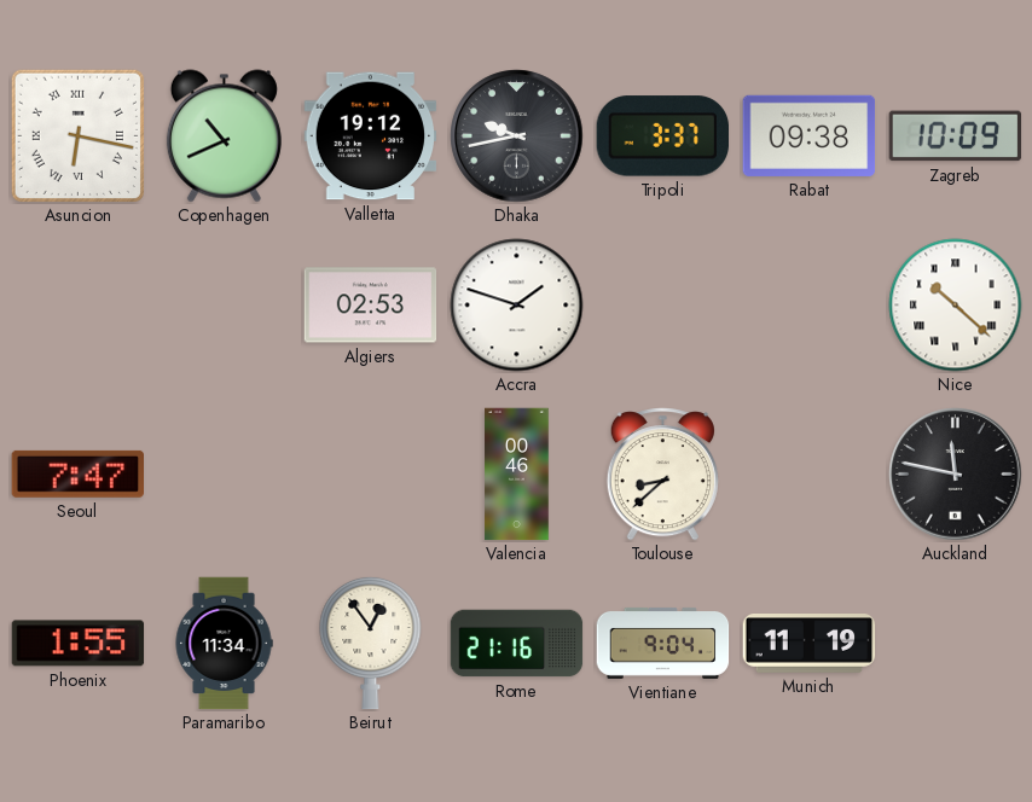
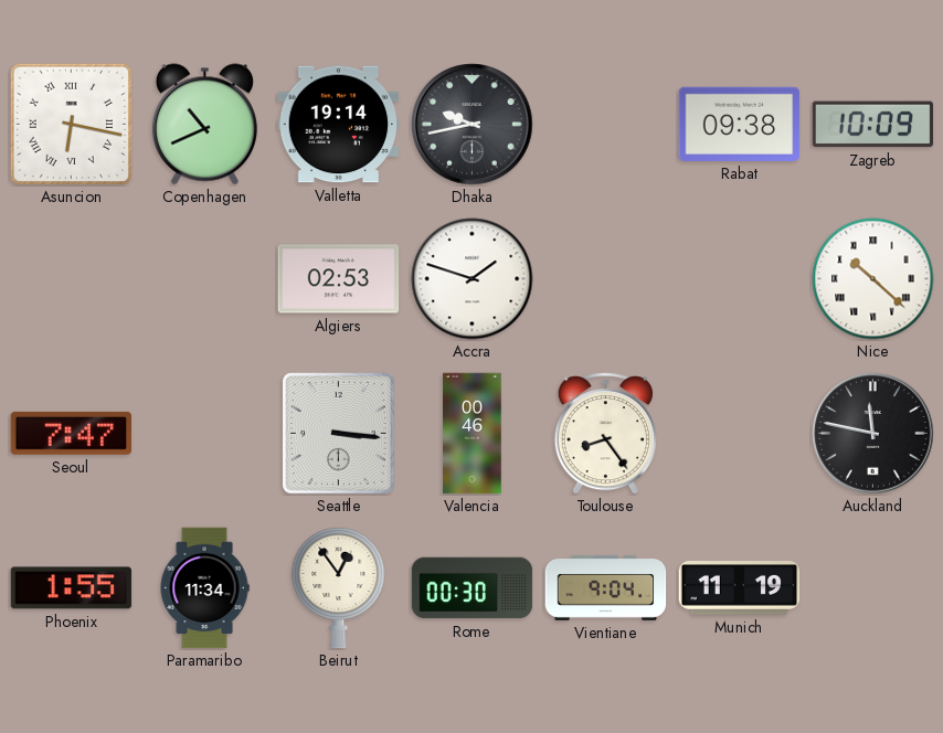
Valletta: 19:12 -> 19:14
Tripoli: 3:37 -> none
Seattle: none -> 3:16
Toulouse: 8:38 -> 8:24
Rome: 21:16 -> 00:30
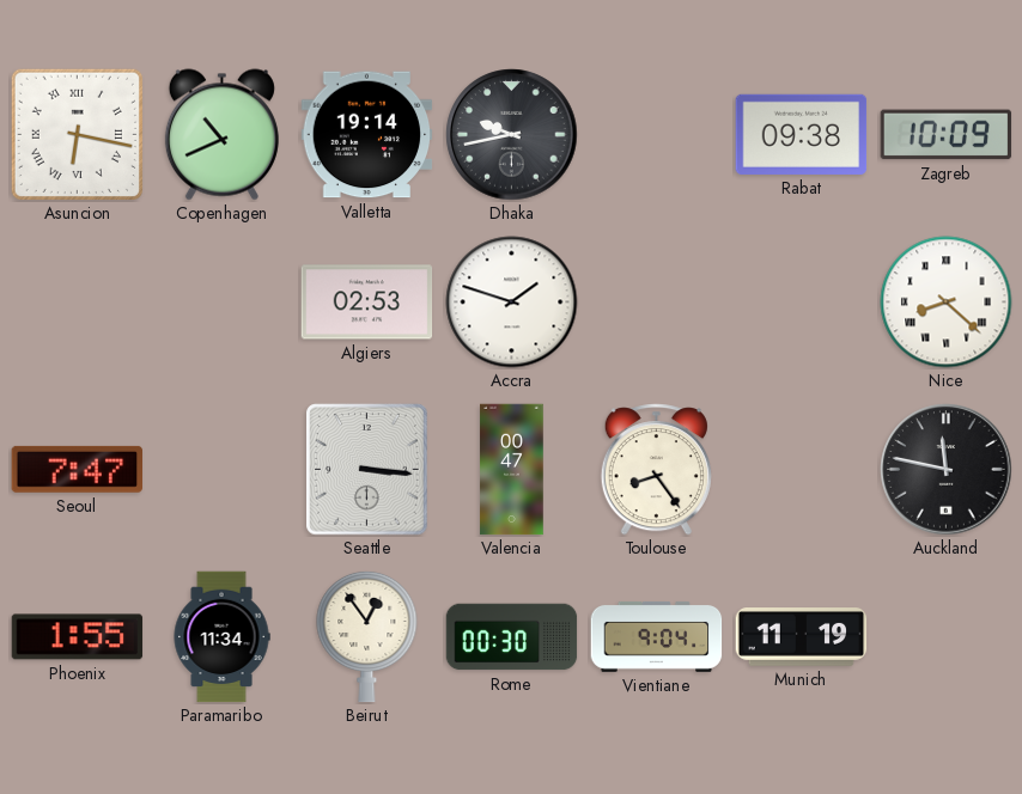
Nice: 10:22 -> 8:22
Valencia: 00:46 -> 00:47
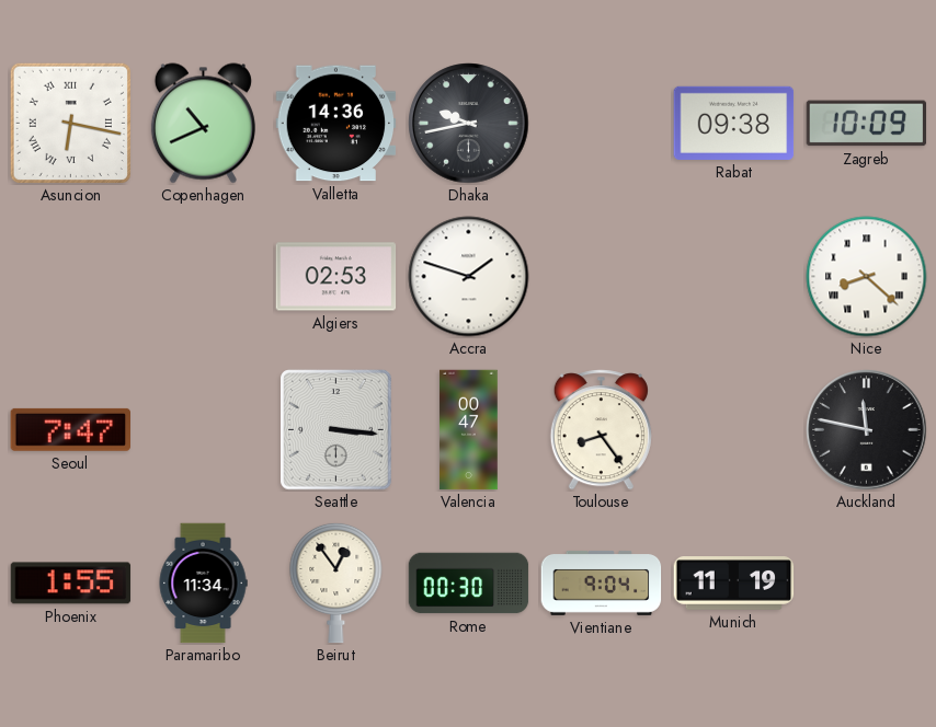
Valletta: 19:14 -> 14:36
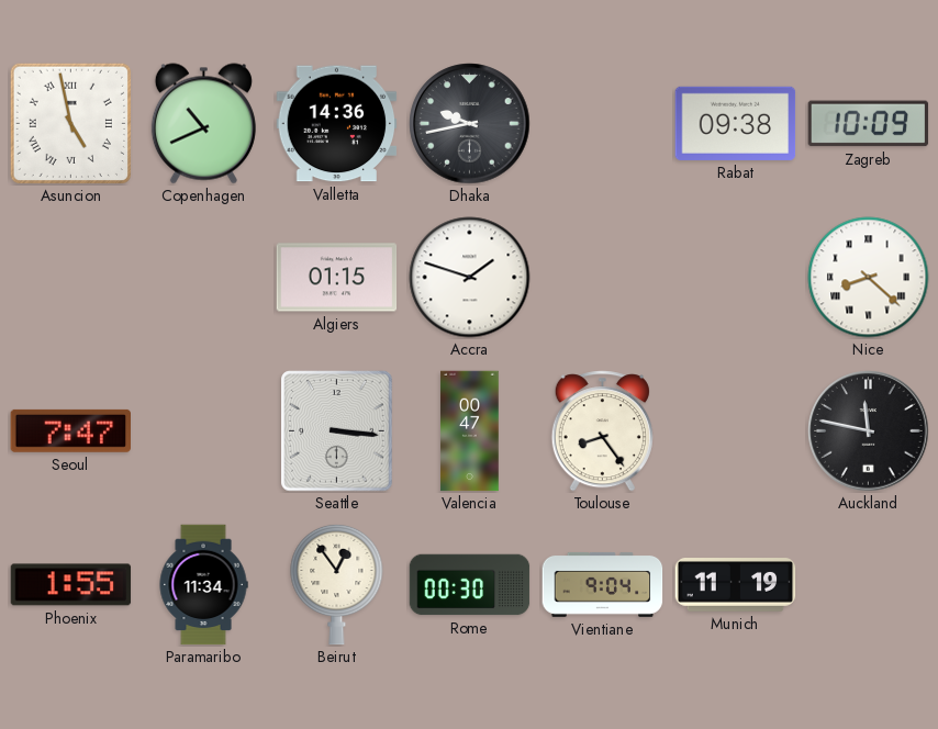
Asuncion: 6:17 -> 4:58
Algiers: 02:53 -> 01:15
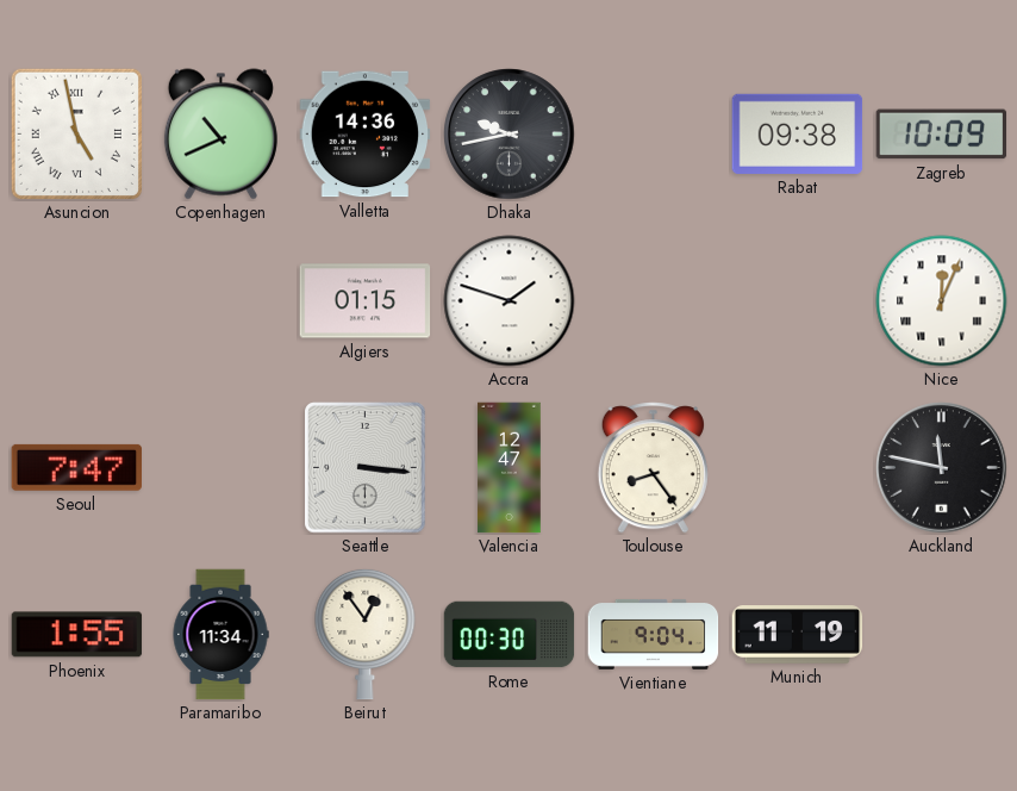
Nice: 8:22 -> 12:04
Valencia: 00:47 -> 12:47
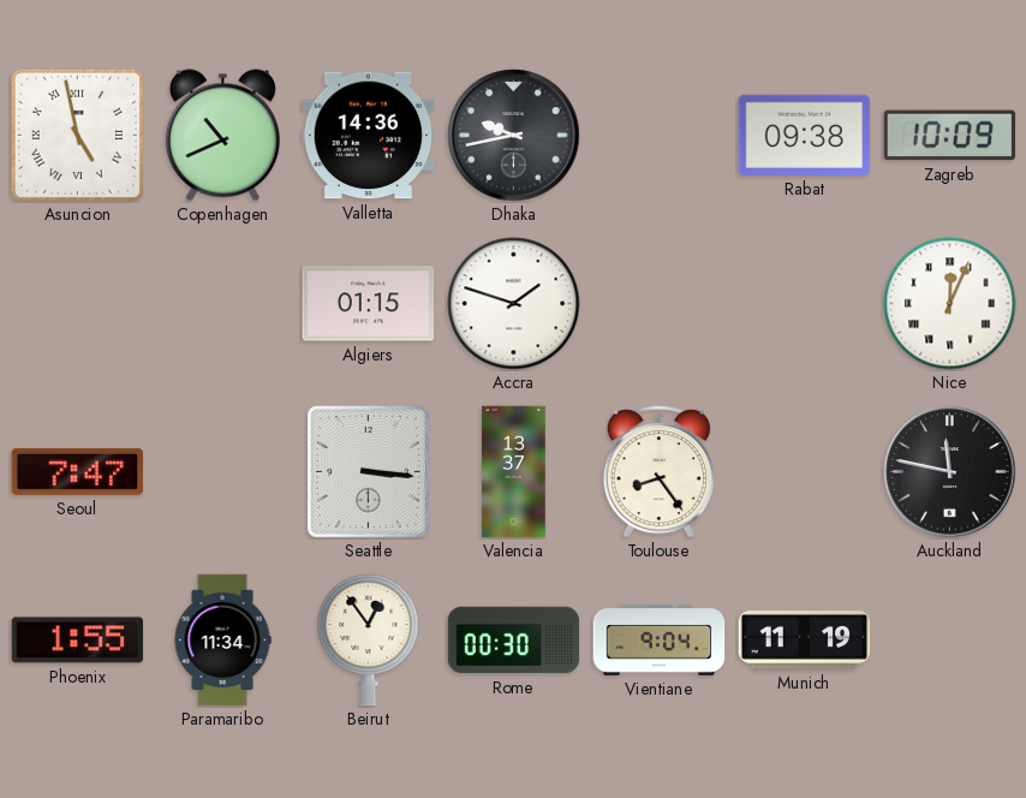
Valencia: 12:47 -> 13:37
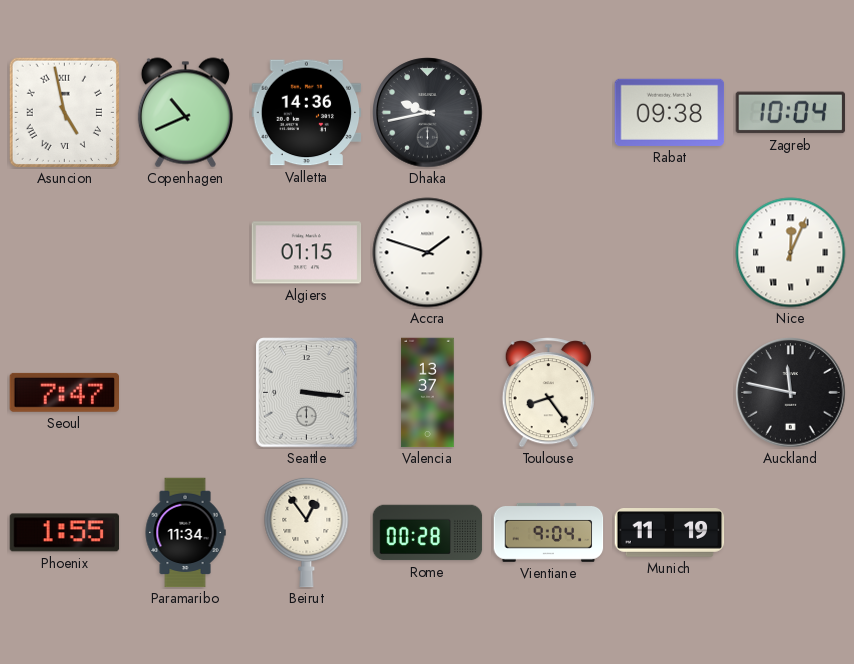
Zagreb: 10:09 -> 10:04
Rome: 00:30 -> 00:28
